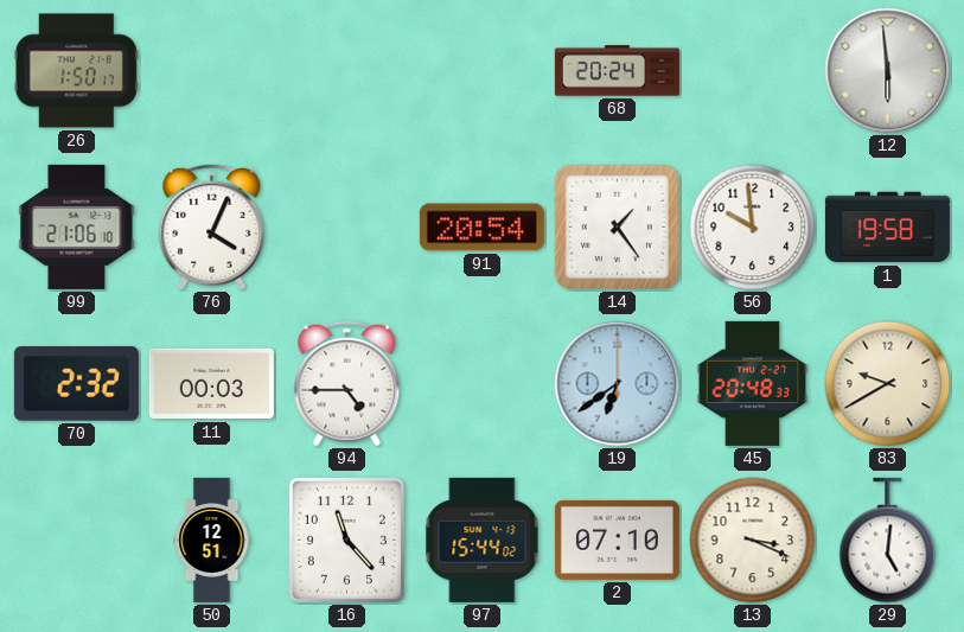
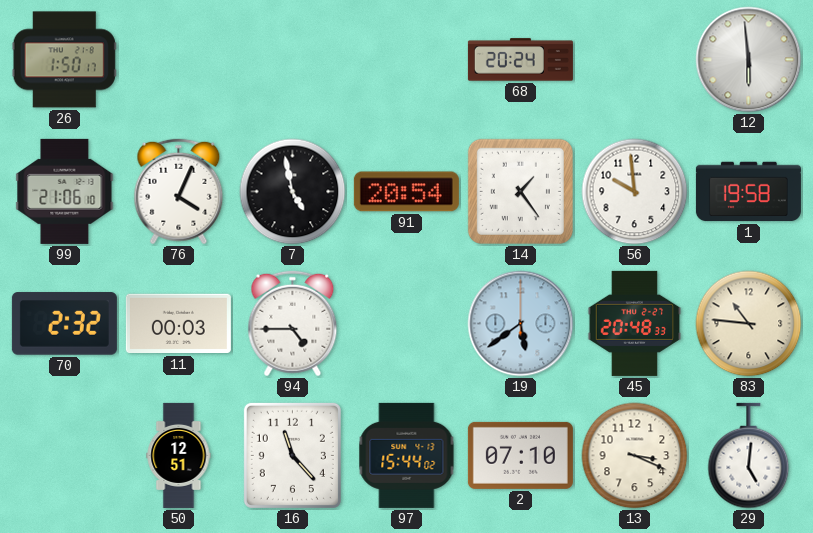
7: none -> 4:58
19: 6:39 -> 5:39
83: 9:40 -> 10:46
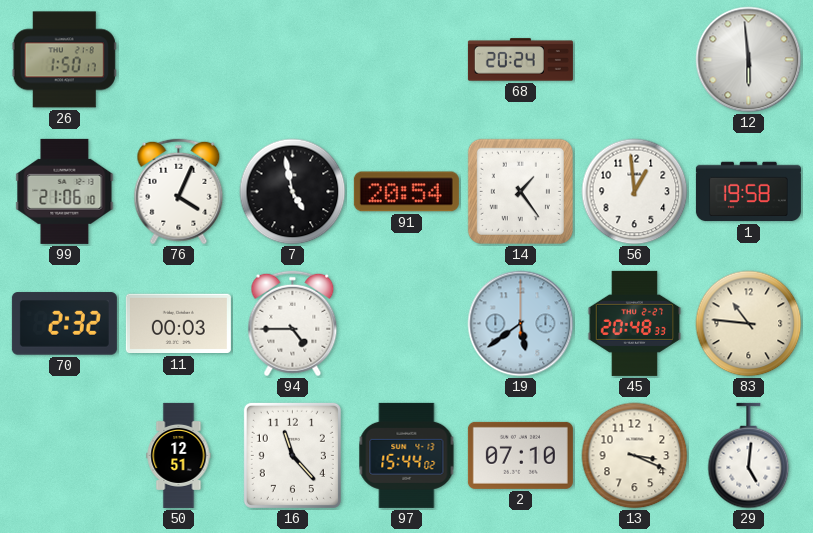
56: 9:59 -> 12:59
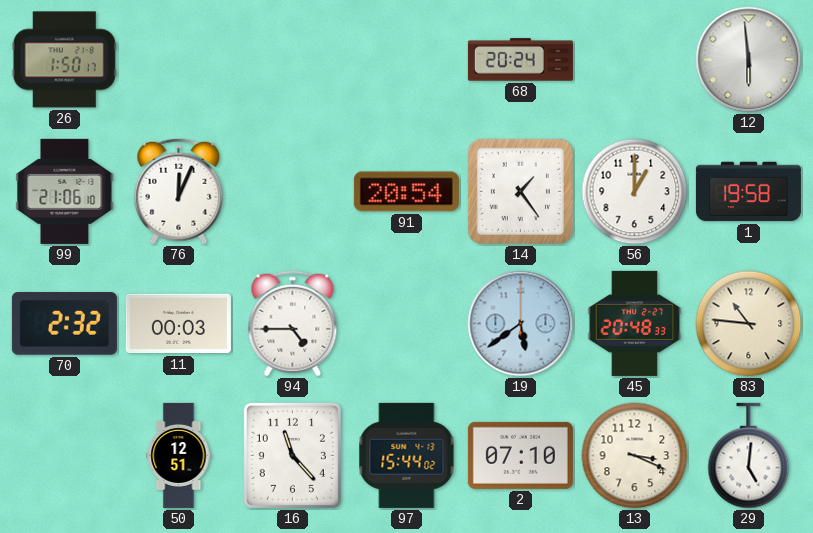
76: 4:04 -> 12:04
7: 4:58 -> none
56: 12:59 -> 1:00
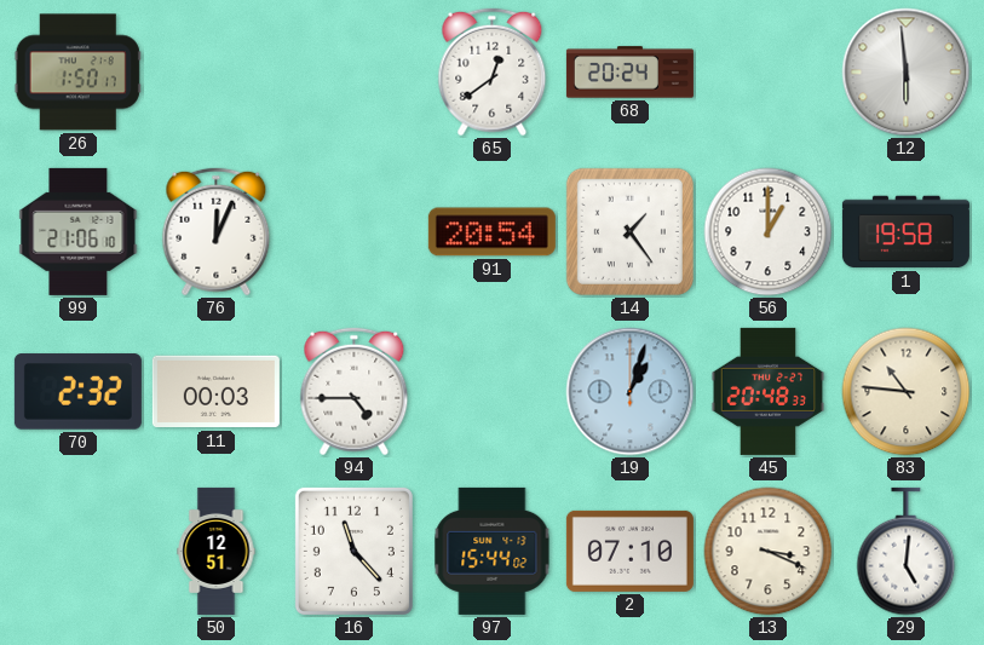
65: none -> 12:39
19: 5:39 -> 1:03
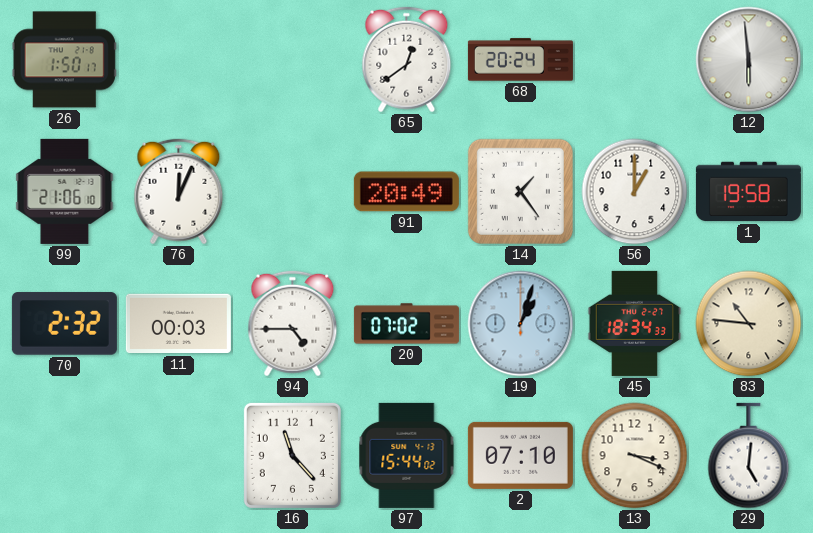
91: 20:54 -> 20:49
20: none -> 07:02
45: 20:48 -> 18:34
50: 12:51 -> none
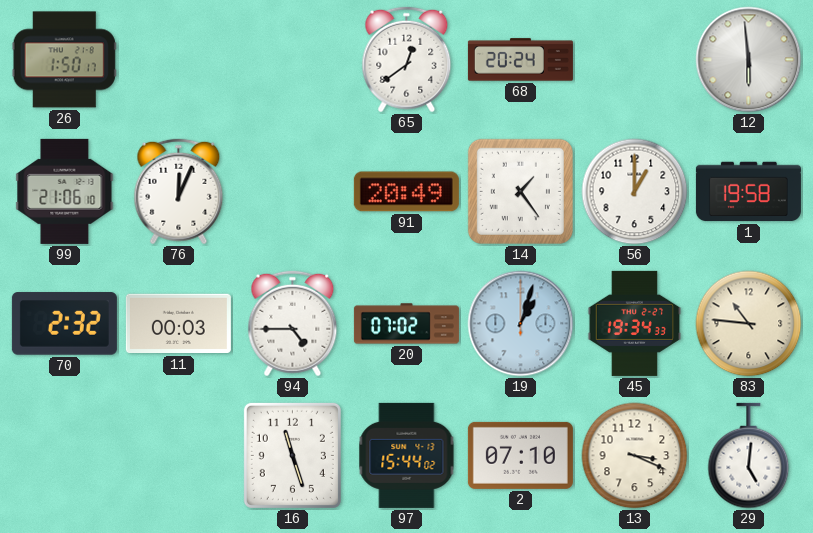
45: 18:34 -> 19:34
16: 11:23 -> 11:27
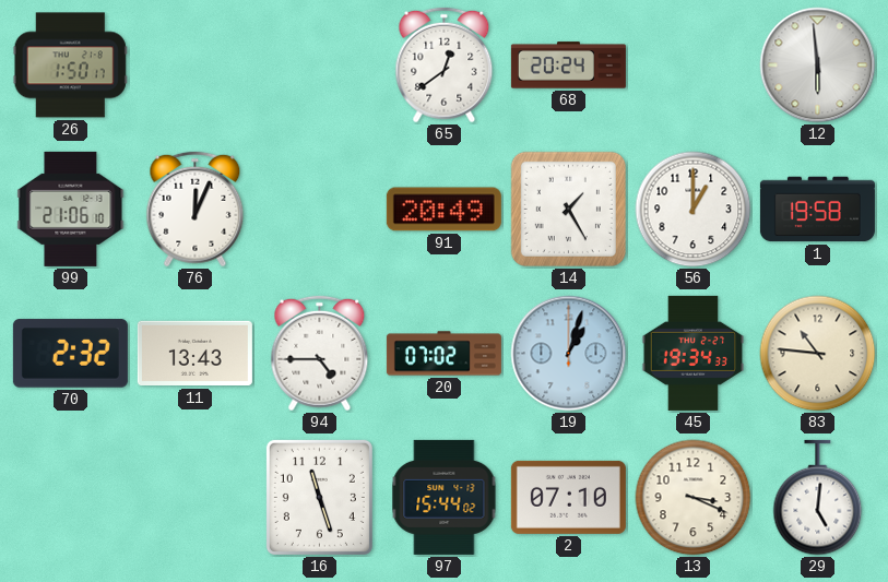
14: 1:24 -> 1:25
11: 00:03 -> 13:43
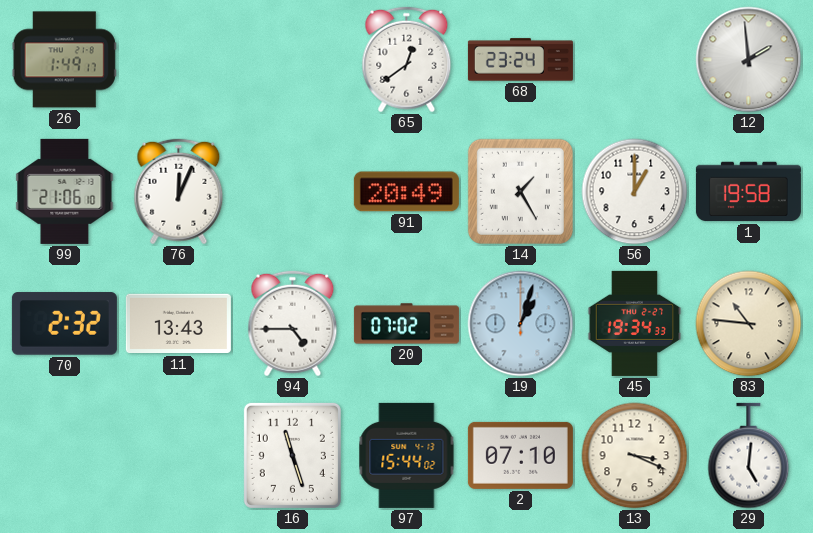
26: 1:50 -> 1:49
68: 20:24 -> 23:24
12: 5:59 -> 1:59
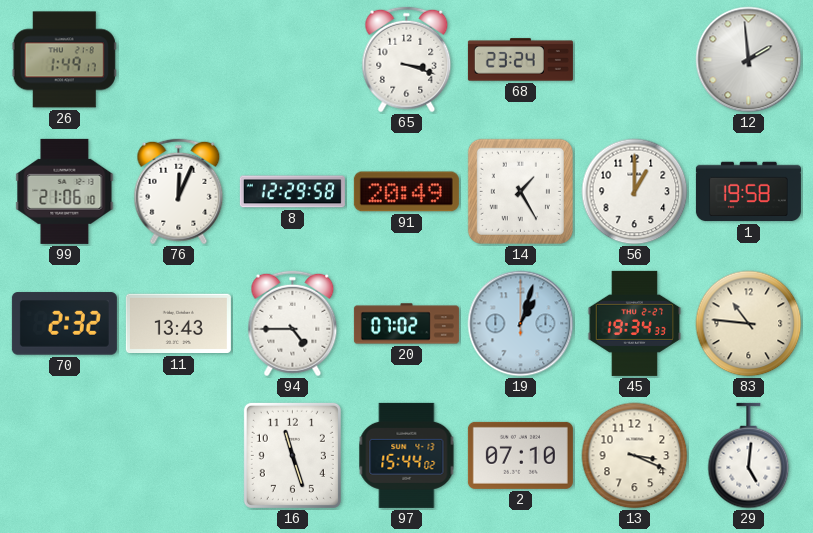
65: 12:39 -> 3:18
8: none -> 12:29
